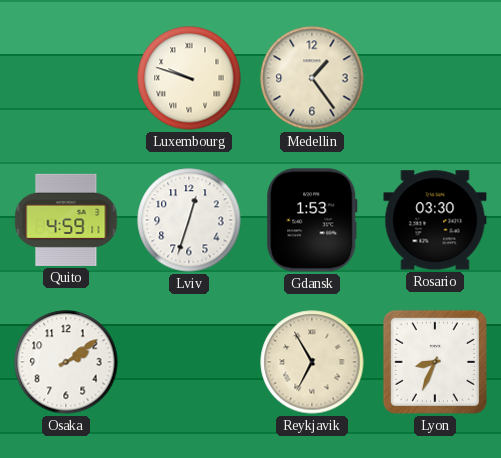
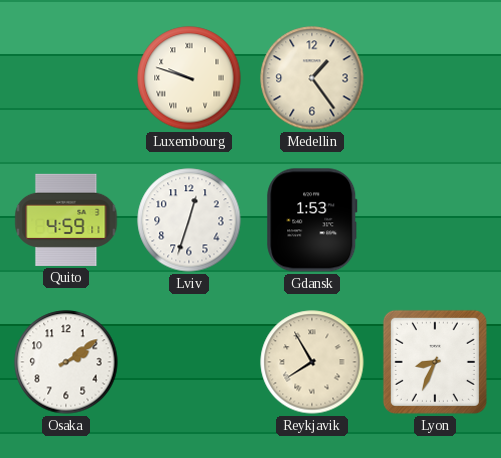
Rosario: 03:30 -> none
Reykjavik: 6:55 -> 7:55
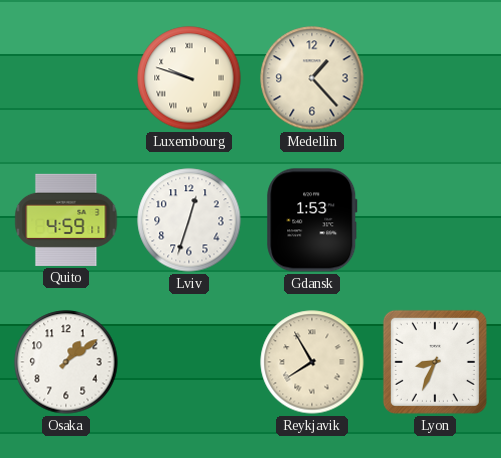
Medellin: 1:24 -> 1:23
Osaka: 2:09 -> 1:09
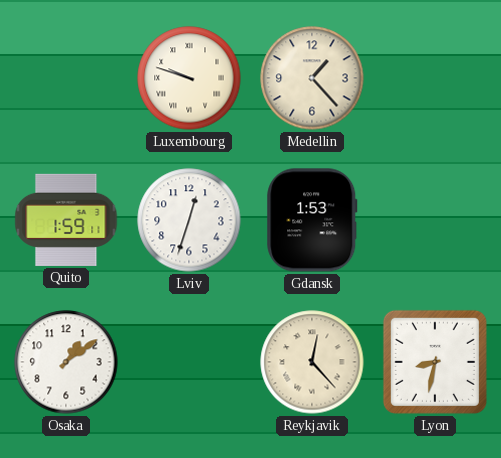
Quito: 4:59 -> 1:59
Reykjavik: 7:55 -> 12:23
Lyon: 8:34 -> 8:32
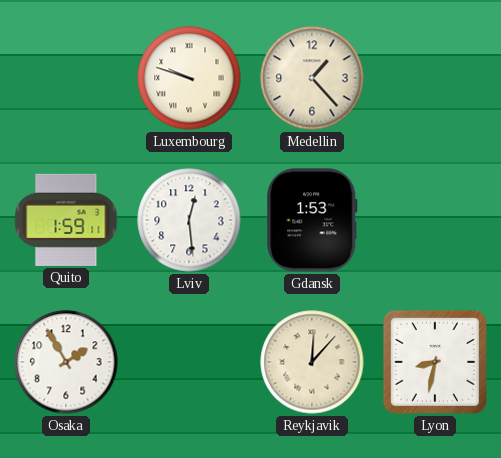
Lviv: 12:33 -> 12:29
Osaka: 1:09 -> 1:55
Reykjavik: 12:23 -> 12:07
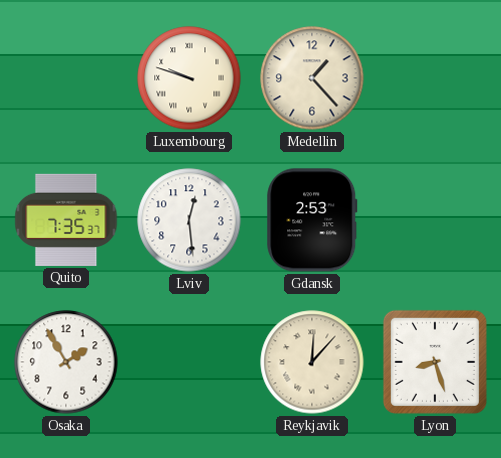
Quito: 1:59 -> 7:35
Gdansk: 1:53 -> 2:53
Lyon: 8:32 -> 8:27
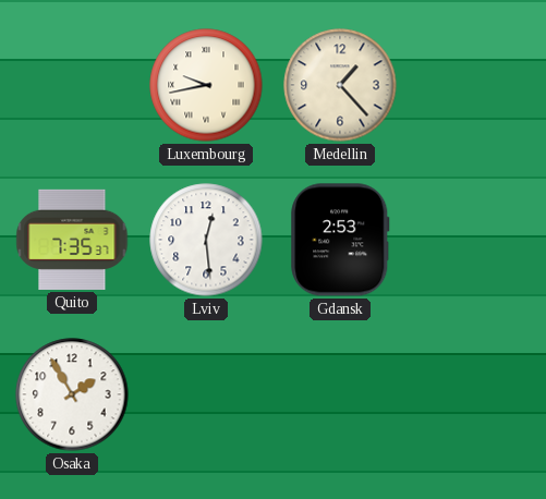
Luxembourg: 9:48 -> 9:43
Reykjavik: 12:07 -> none
Lyon: 8:27 -> none
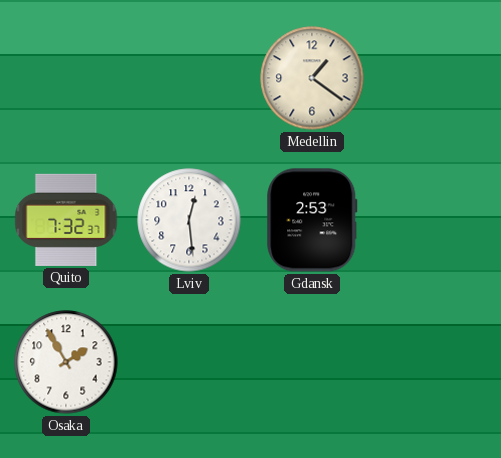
Luxembourg: 9:43 -> none
Medellin: 1:23 -> 1:21
Quito: 7:35 -> 7:32
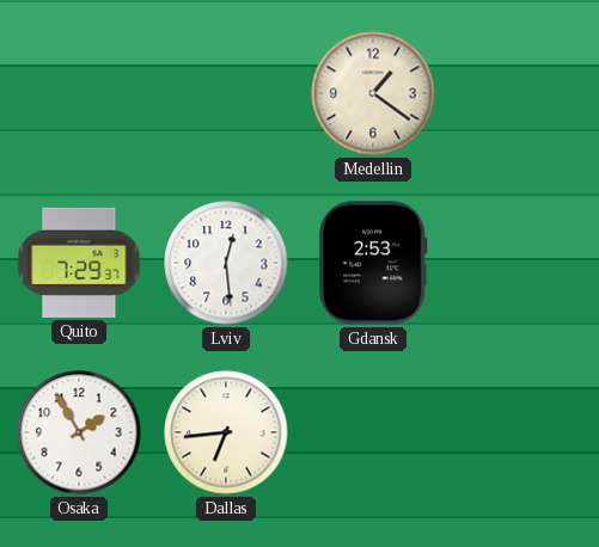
Quito: 7:32 -> 7:29
Dallas: none -> 6:44
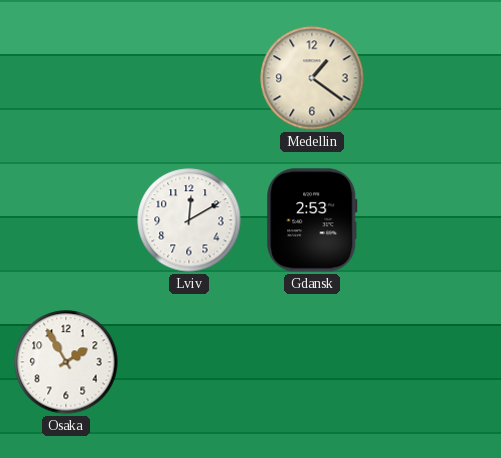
Quito: 7:29 -> none
Lviv: 12:29 -> 12:10
Dallas: 6:44 -> none
